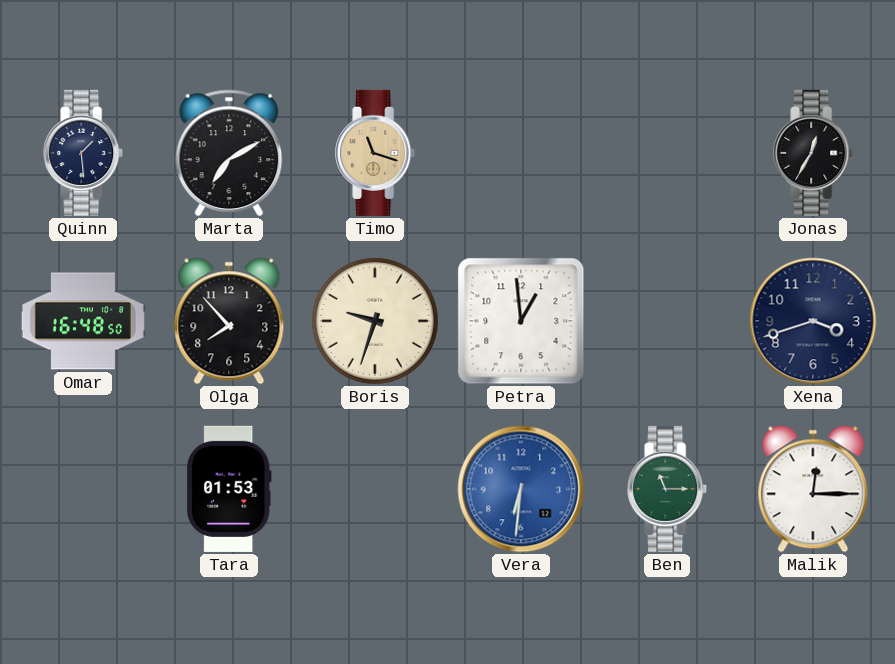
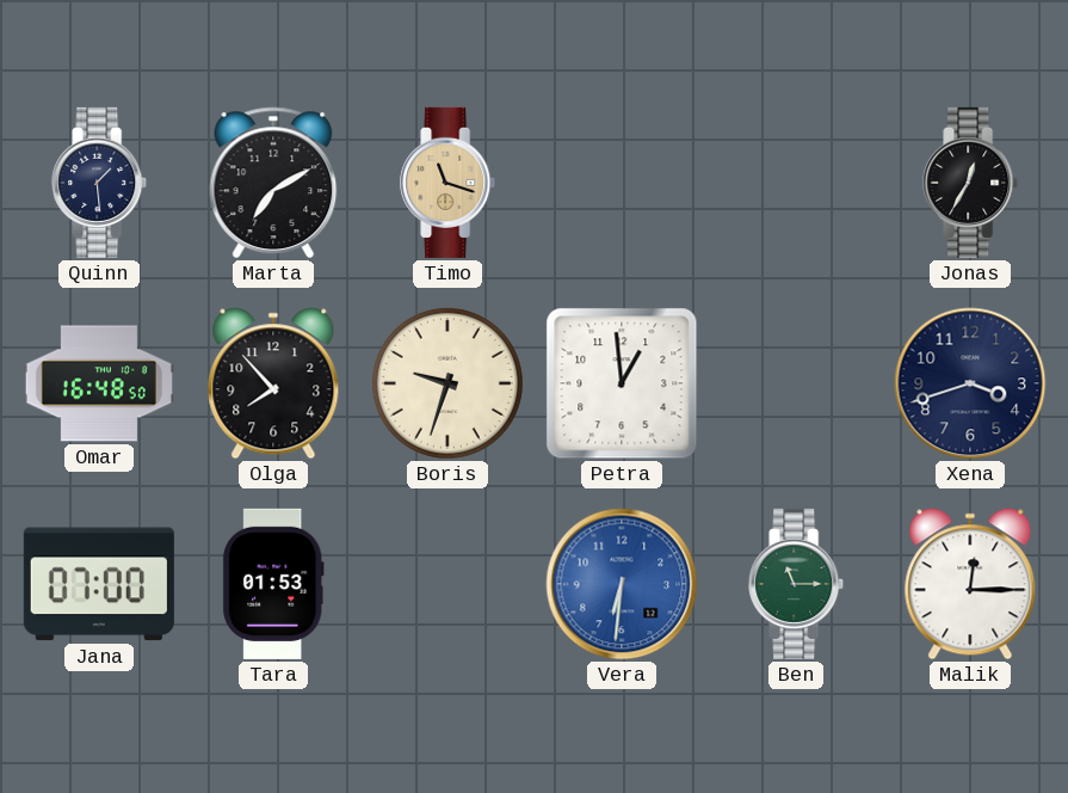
Jana: none -> 07:00
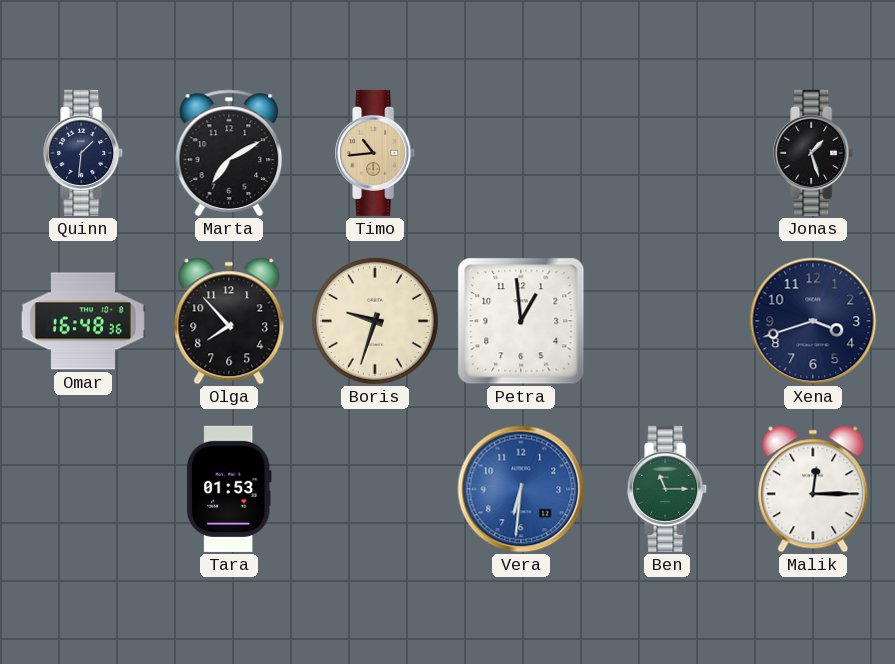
Quinn: 1:29 -> 1:31
Timo: 11:18 -> 10:44
Jonas: 12:35 -> 1:27
Omar: 16:48:50 -> 16:48:36
Jana: 07:00 -> none
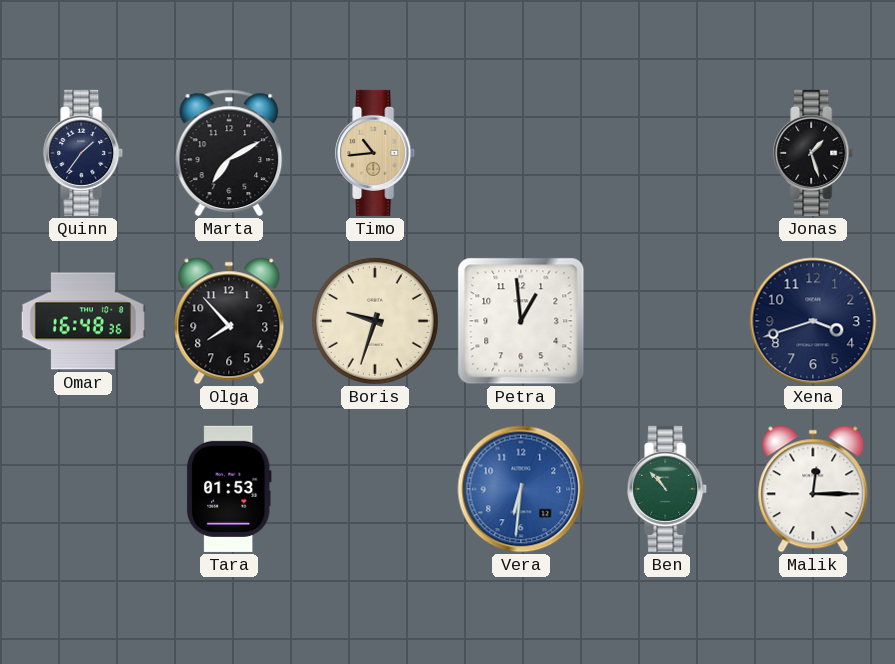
Quinn: 1:31 -> 1:36
Ben: 11:15 -> 10:53
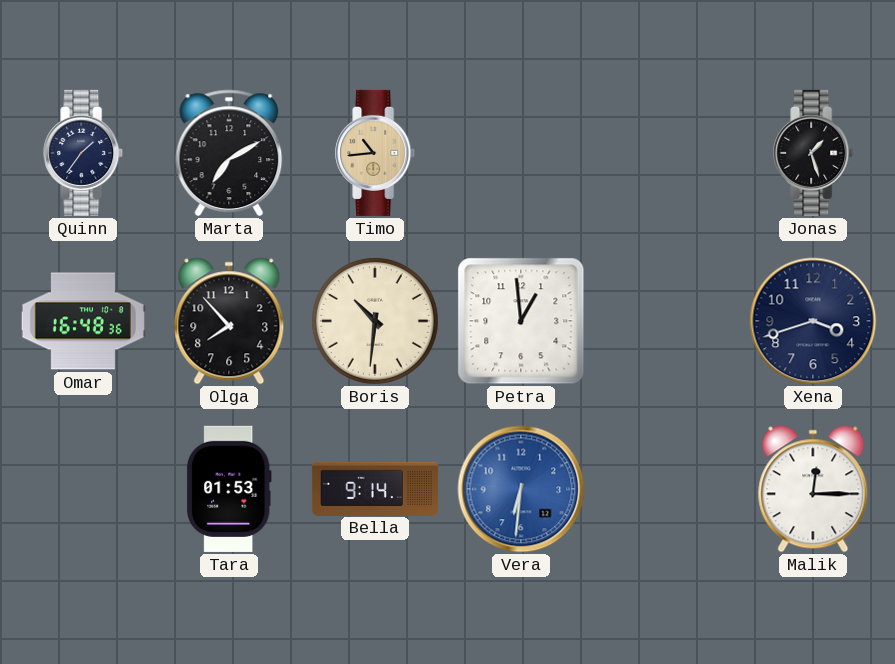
Boris: 9:33 -> 10:31
Bella: none -> 9:14
Ben: 10:53 -> none
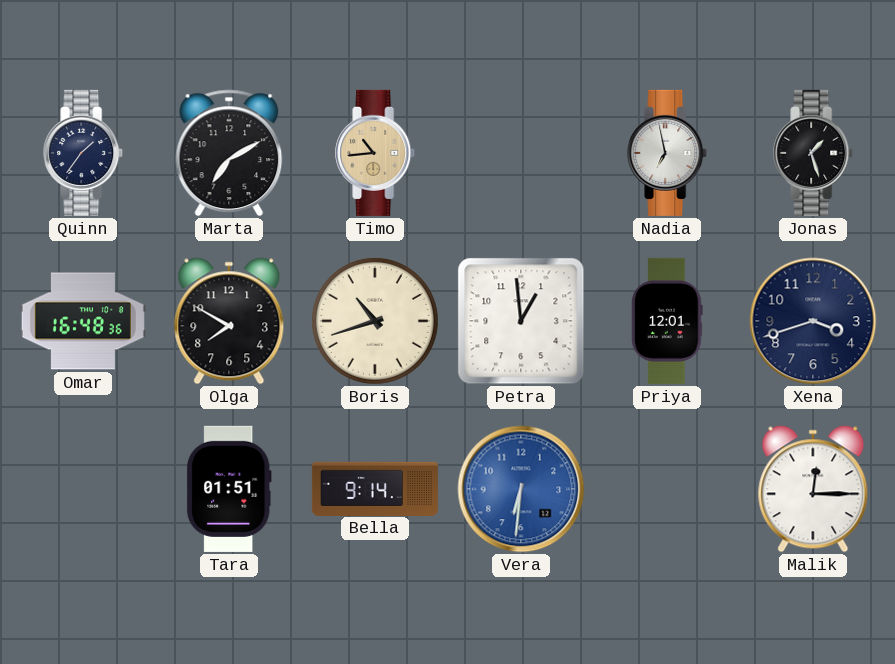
Nadia: none -> 6:58
Olga: 7:53 -> 7:50
Boris: 10:31 -> 10:42
Priya: none -> 12:01
Tara: 01:53 -> 01:51
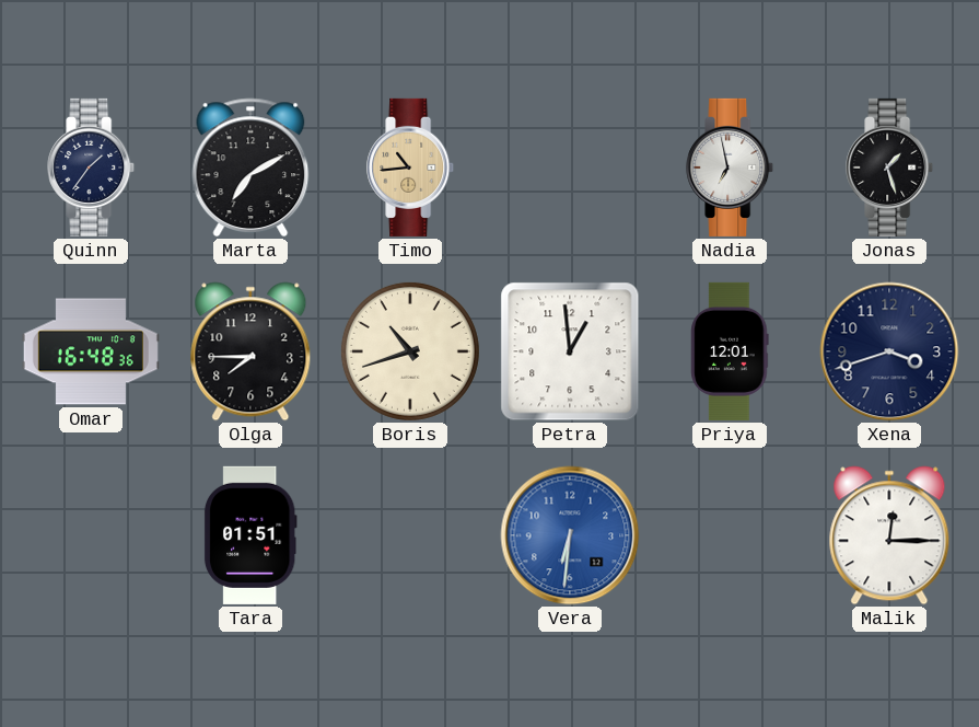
Olga: 7:50 -> 7:45
Bella: 9:14 -> none
